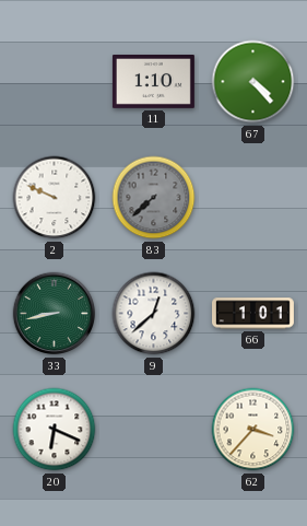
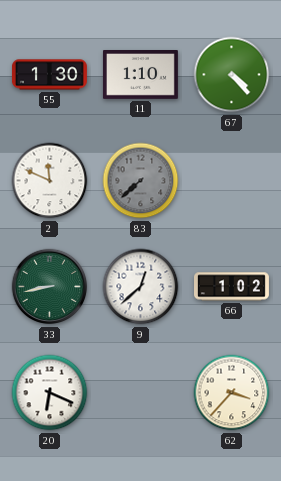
55: none -> 1:30
2: 9:49 -> 11:49
66: 1:01 -> 1:02
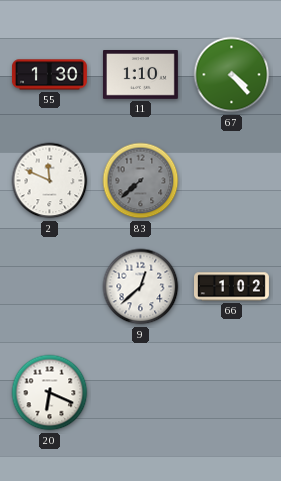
33: 8:43 -> none
62: 3:37 -> none
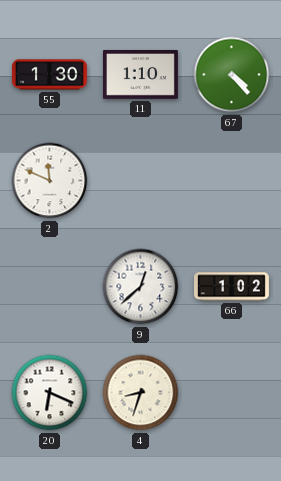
83: 7:38 -> none
4: none -> 8:33
